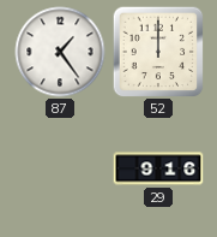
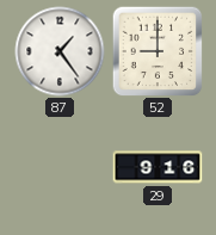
52: 12:00 -> 9:00
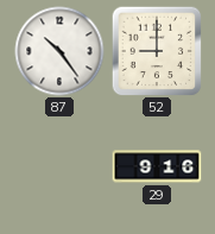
87: 1:24 -> 10:24
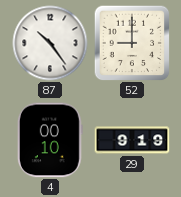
4: none -> 00:10
29: 9:16 -> 9:19
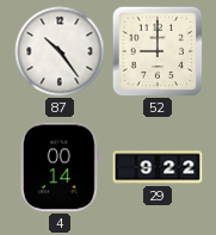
4: 00:10 -> 00:14
29: 9:19 -> 9:22
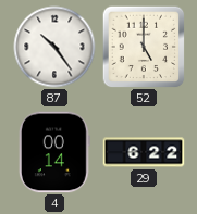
52: 9:00 -> 5:00
29: 9:22 -> 6:22
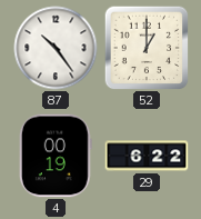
52: 5:00 -> 1:00
4: 00:14 -> 00:19
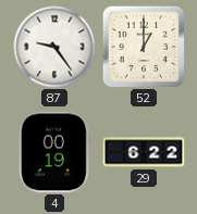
87: 10:24 -> 9:24
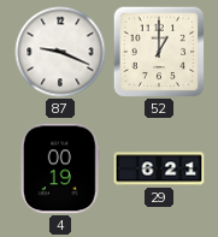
87: 9:24 -> 9:19
29: 6:22 -> 6:21
